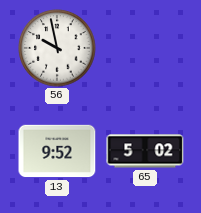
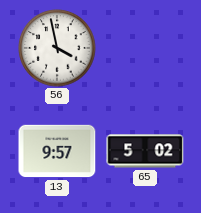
56: 9:58 -> 3:58
13: 9:52 -> 9:57
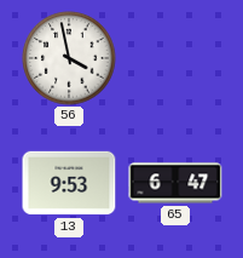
13: 9:57 -> 9:53
65: 5:02 -> 6:47
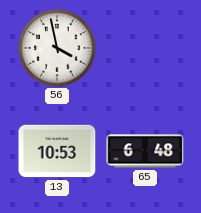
13: 9:53 -> 10:53
65: 6:47 -> 6:48
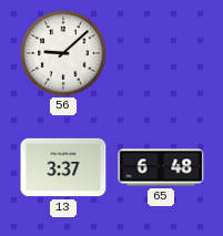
56: 3:58 -> 9:08
13: 10:53 -> 3:37
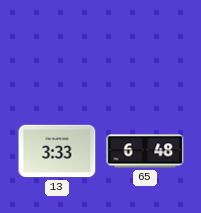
56: 9:08 -> none
13: 3:37 -> 3:33
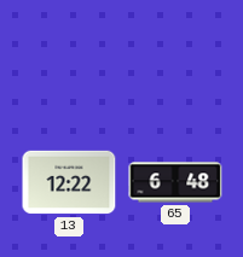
13: 3:33 -> 12:22
